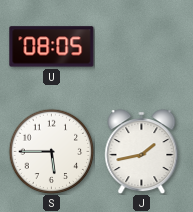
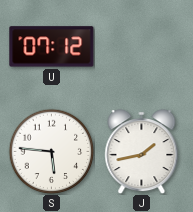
U: 08:05 -> 07:12
S: 5:45 -> 5:46
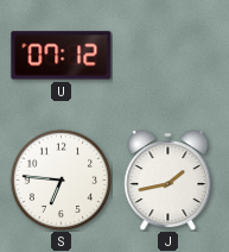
S: 5:46 -> 6:46
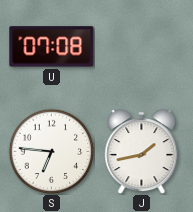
U: 07:12 -> 07:08
